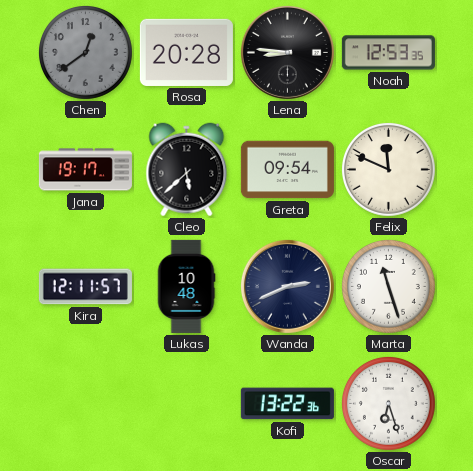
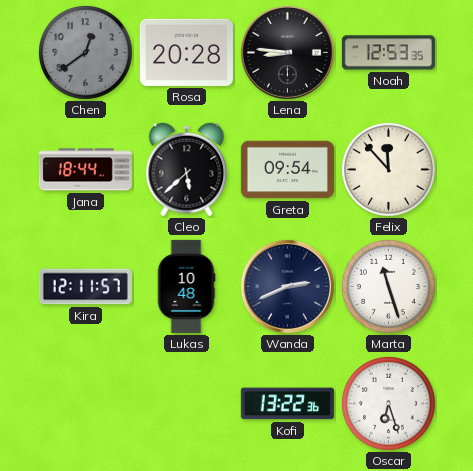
Jana: 19:17 -> 18:44
Felix: 11:49 -> 11:53
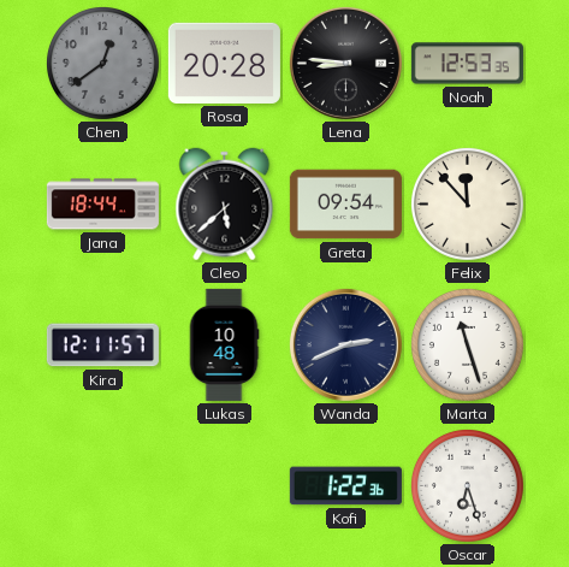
Kofi: 13:22 -> 1:22
